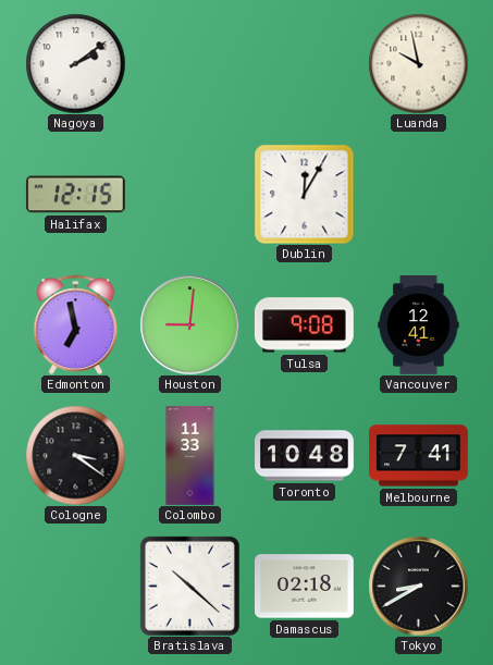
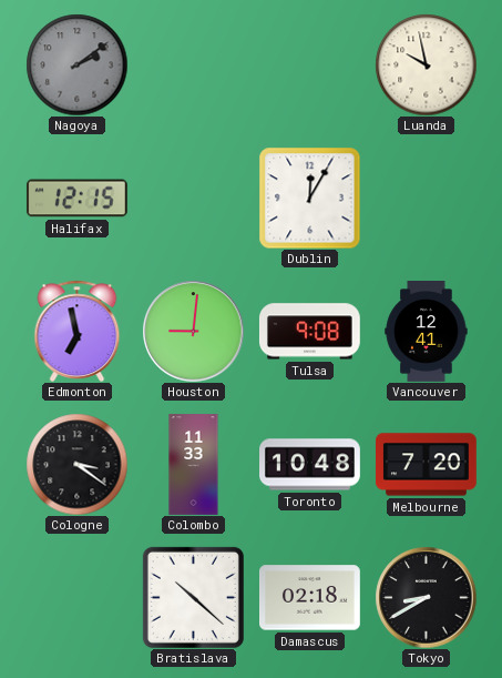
Nagoya dial: white -> grey
Melbourne: 7:41 -> 7:20
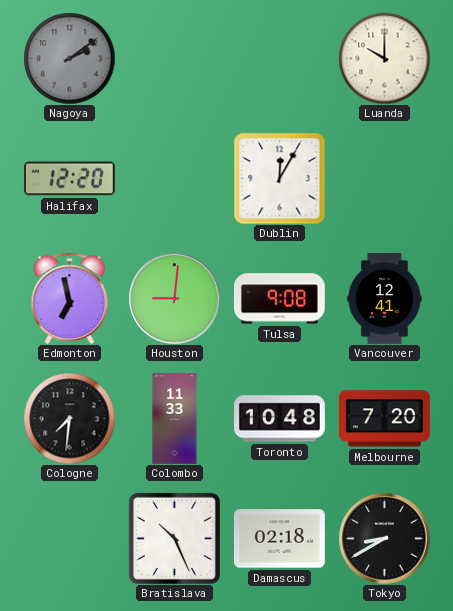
Luanda: 9:58 -> 10:00
Halifax: 12:15 -> 12:20
Cologne: 3:21 -> 7:31
Bratislava: 10:22 -> 10:26
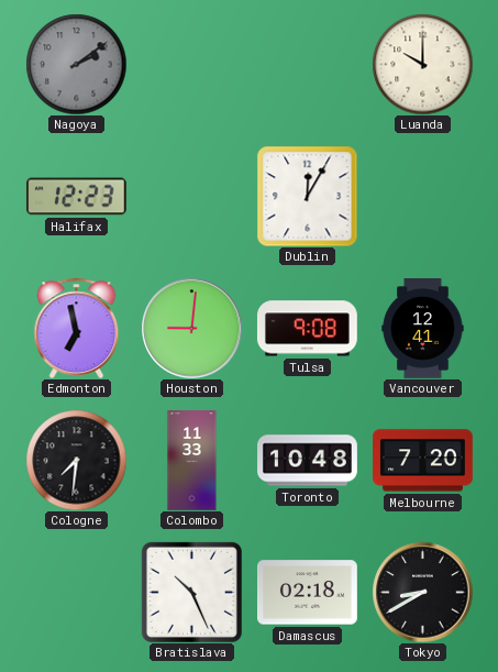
Halifax: 12:20 -> 12:23
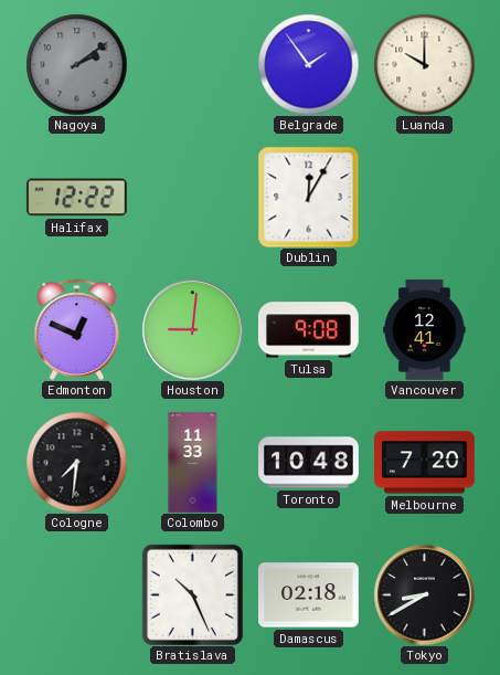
Belgrade: none -> 1:54
Halifax: 12:23 -> 12:22
Edmonton: 6:58 -> 12:49
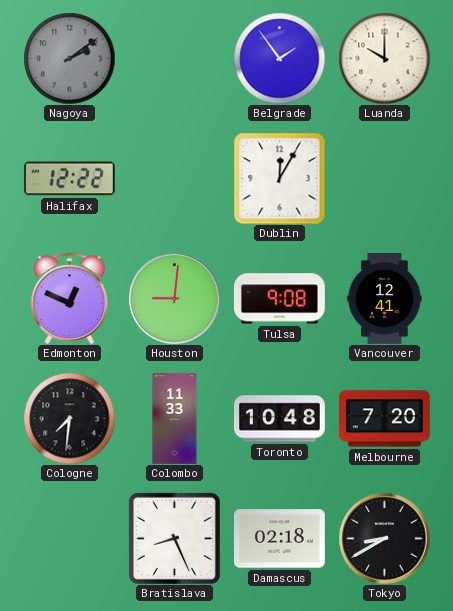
Bratislava: 10:26 -> 8:26
